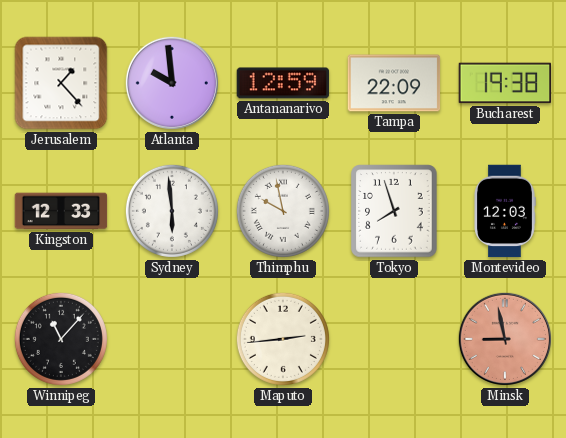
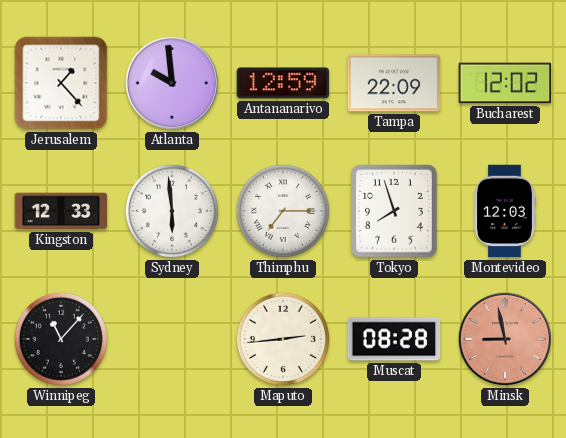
Bucharest: 19:38 -> 12:02
Thimphu: 9:58 -> 7:15
Muscat: none -> 08:28
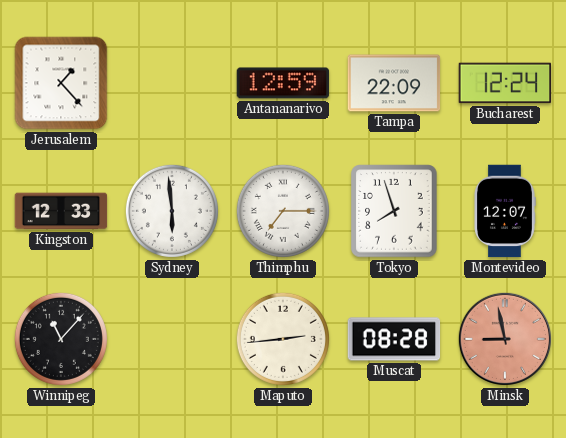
Atlanta: 9:59 -> none
Bucharest: 12:02 -> 12:24
Montevideo: 12:03 -> 12:07
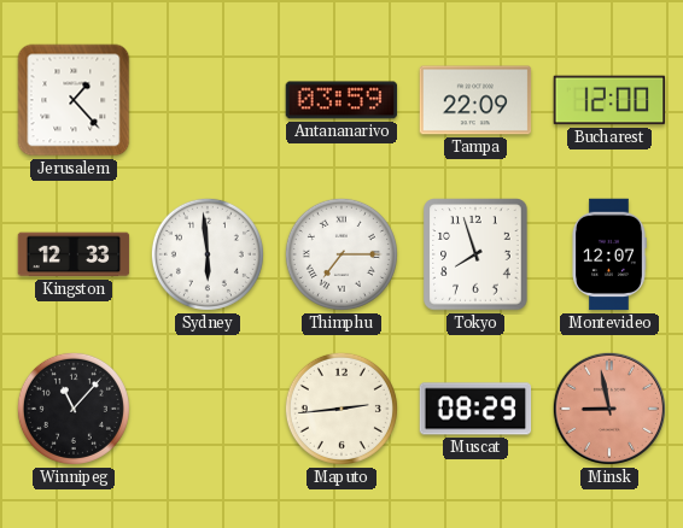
Antananarivo: 12:59 -> 03:59
Bucharest: 12:24 -> 12:00
Muscat: 08:28 -> 08:29
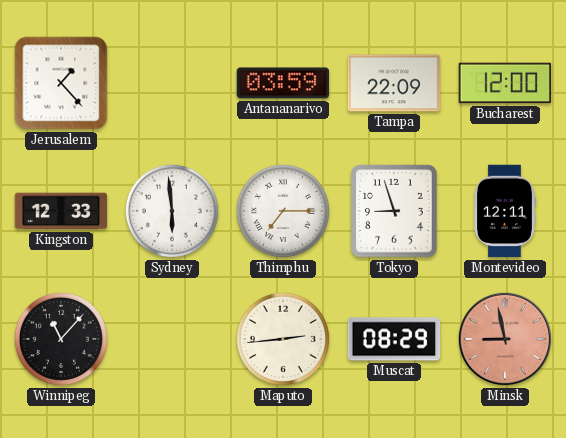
Tokyo: 7:57 -> 8:57
Montevideo: 12:07 -> 12:11
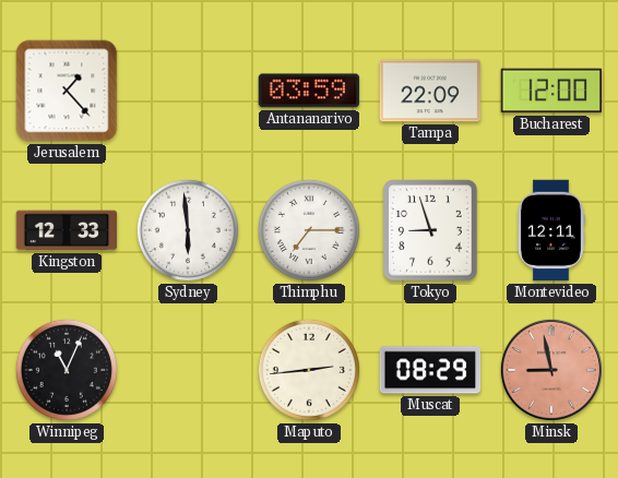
Winnipeg: 11:07 -> 11:04
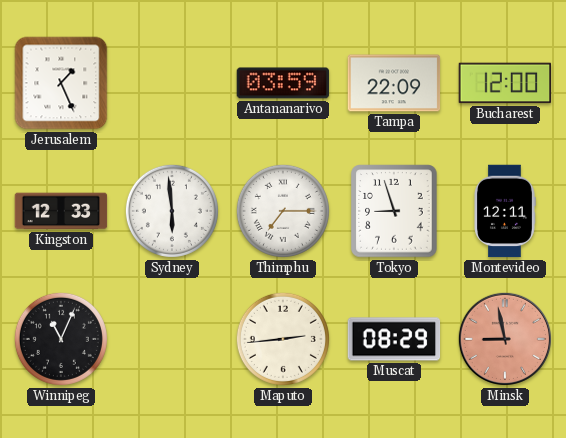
Jerusalem: 1:23 -> 1:26
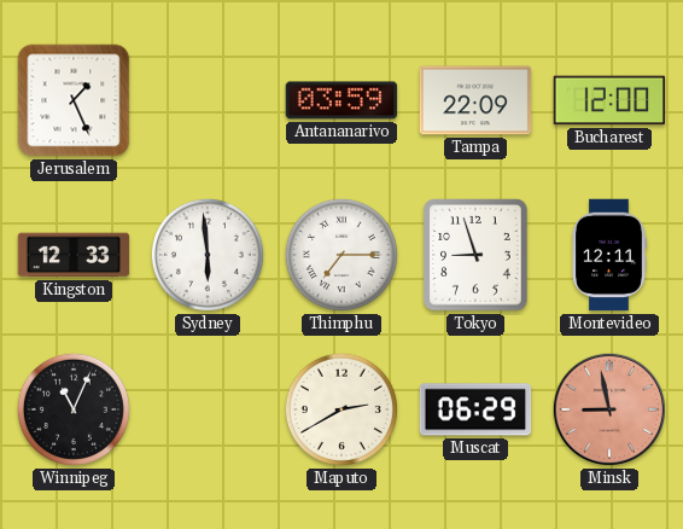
Maputo: 2:44 -> 2:40
Muscat: 08:29 -> 06:29
